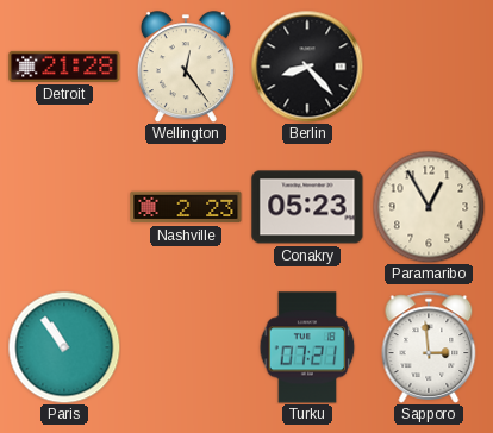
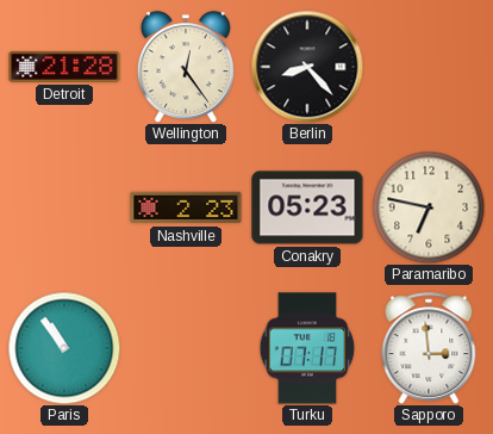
Paramaribo: 12:55 -> 6:47
Turku: 07:21 -> 07:17
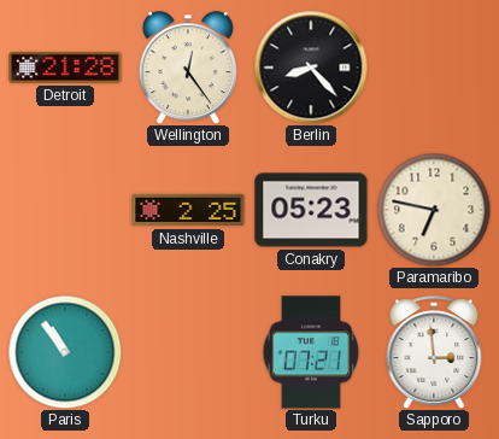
Nashville: 2:23 -> 2:25
Turku: 07:17 -> 07:21
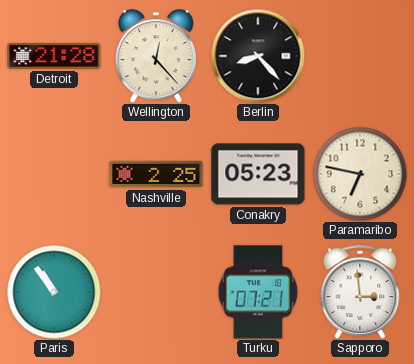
Wellington: 12:24 -> 12:23
